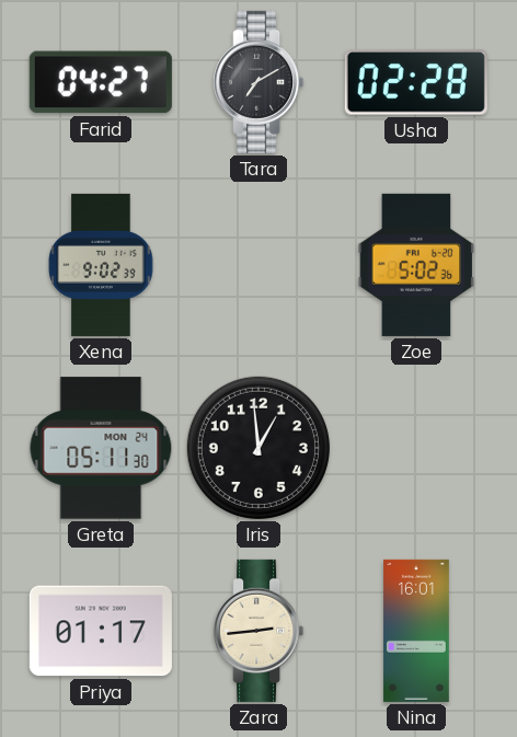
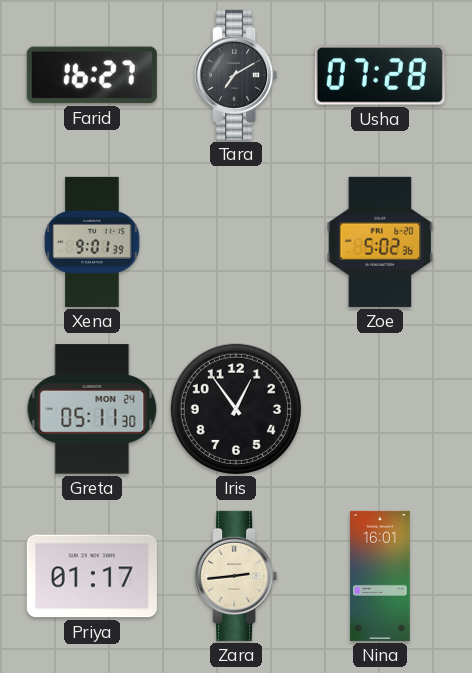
Farid: 04:27 -> 16:27
Usha: 02:28 -> 07:28
Xena: 9:02 -> 9:01
Iris: 12:59 -> 12:54
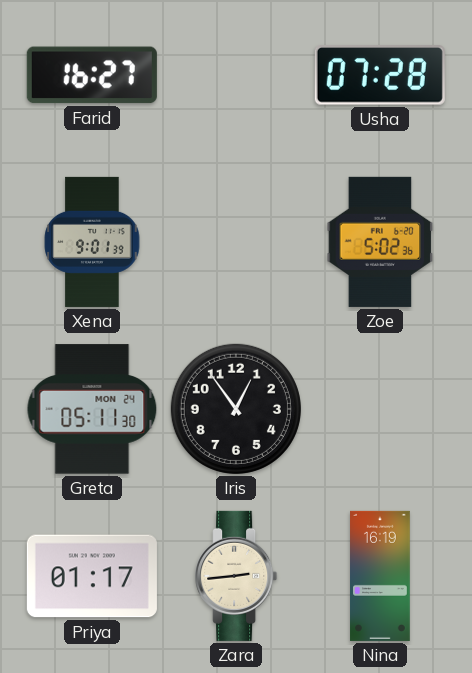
Tara: 7:10 -> none
Nina: 16:01 -> 16:19
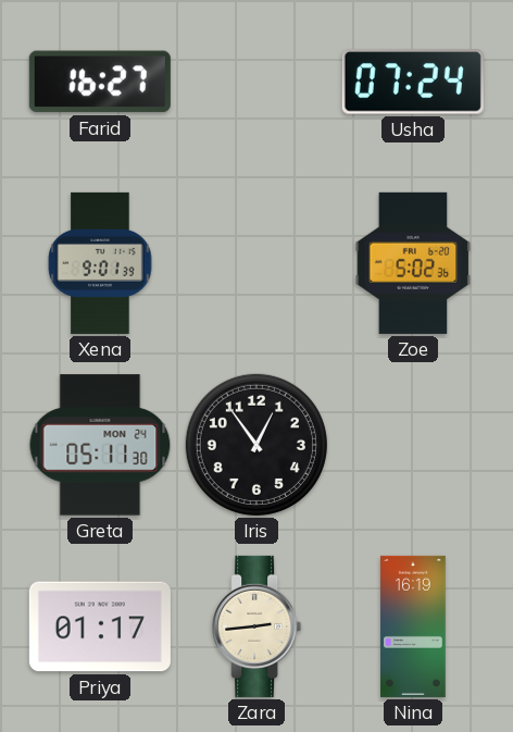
Usha: 07:28 -> 07:24
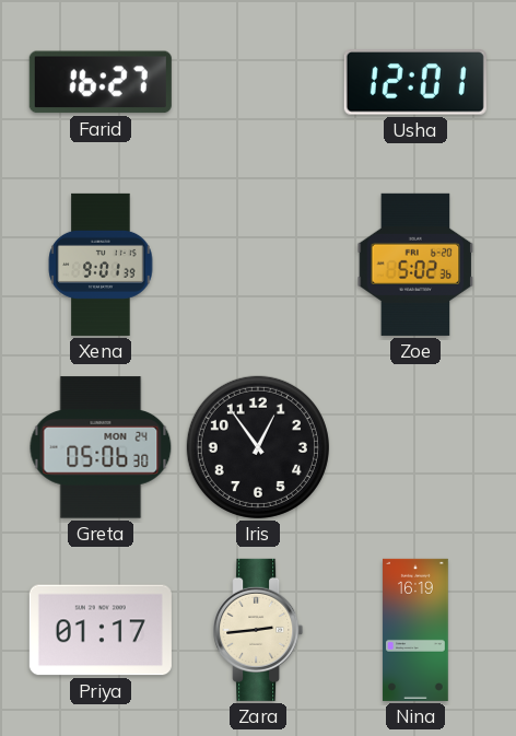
Usha: 07:24 -> 12:01
Greta: 05:11 -> 05:06
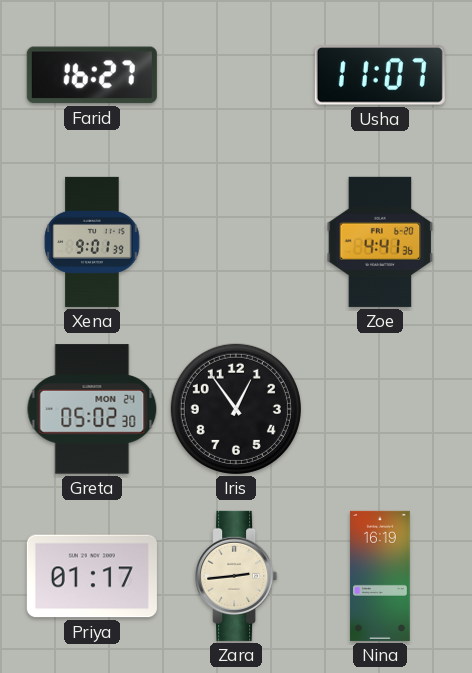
Usha: 12:01 -> 11:07
Zoe: 5:02 -> 4:41
Greta: 05:06 -> 05:02
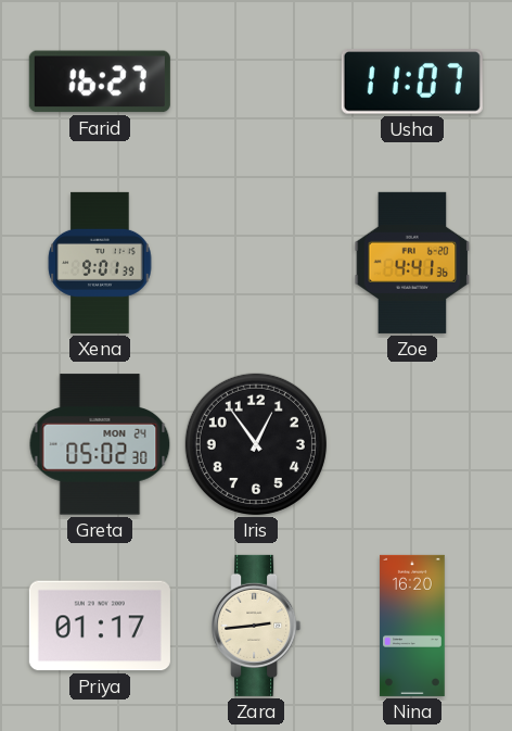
Nina: 16:19 -> 16:20
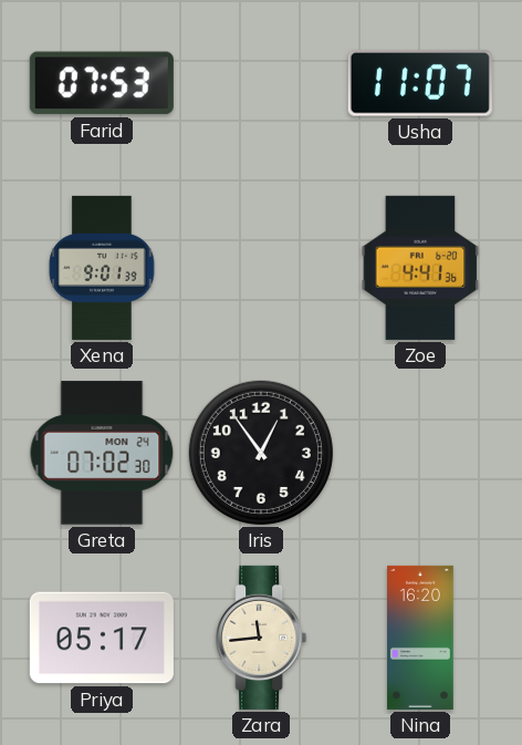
Farid: 16:27 -> 07:53
Greta: 05:02 -> 07:02
Priya: 01:17 -> 05:17
Zara: 2:44 -> 11:44
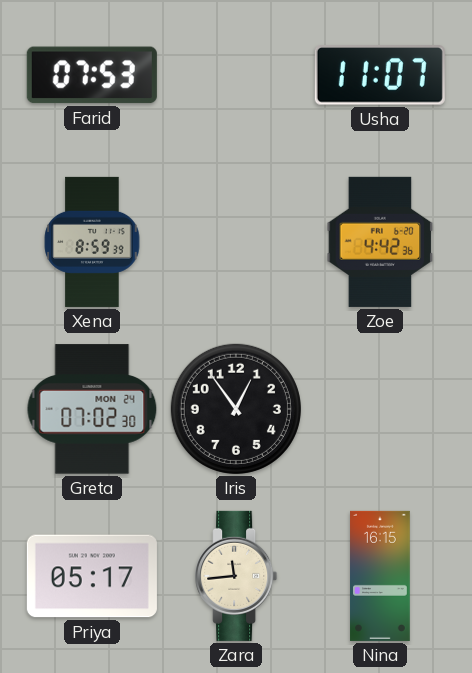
Xena: 9:01 -> 8:59
Zoe: 4:41 -> 4:42
Nina: 16:20 -> 16:15
